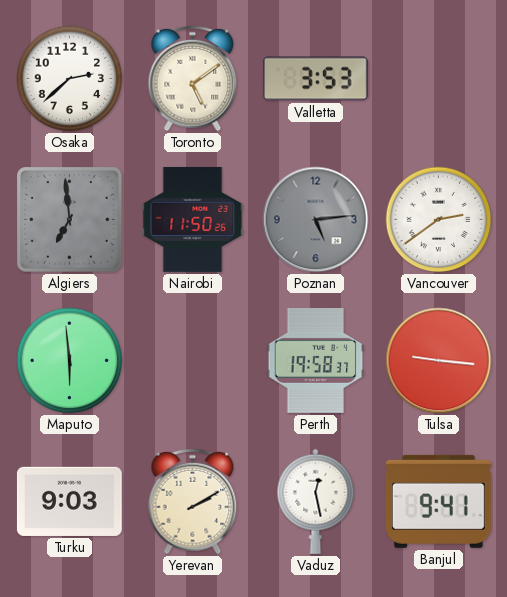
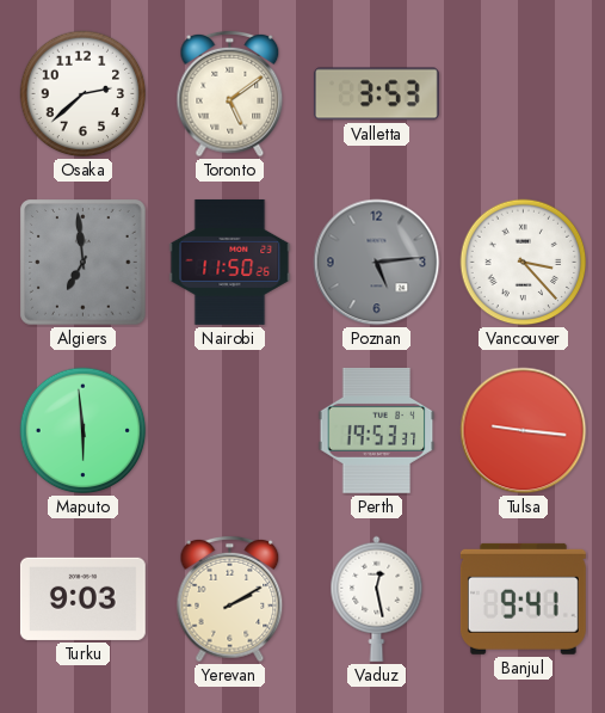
Vancouver: 2:39 -> 3:23
Perth: 19:58 -> 19:53
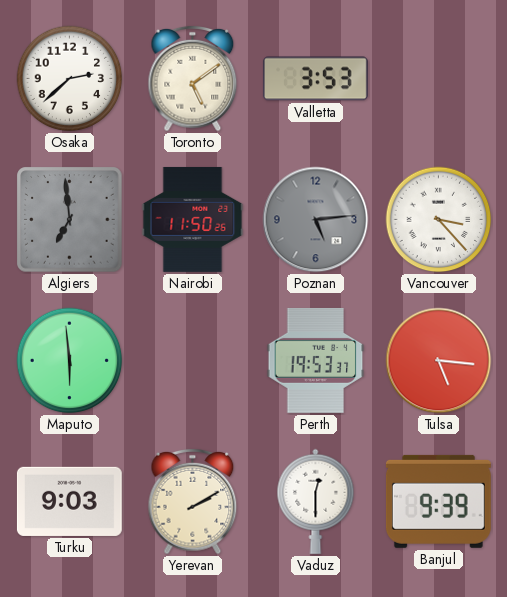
Tulsa: 9:16 -> 5:16
Vaduz: 12:28 -> 12:30
Banjul: 9:41 -> 9:39
